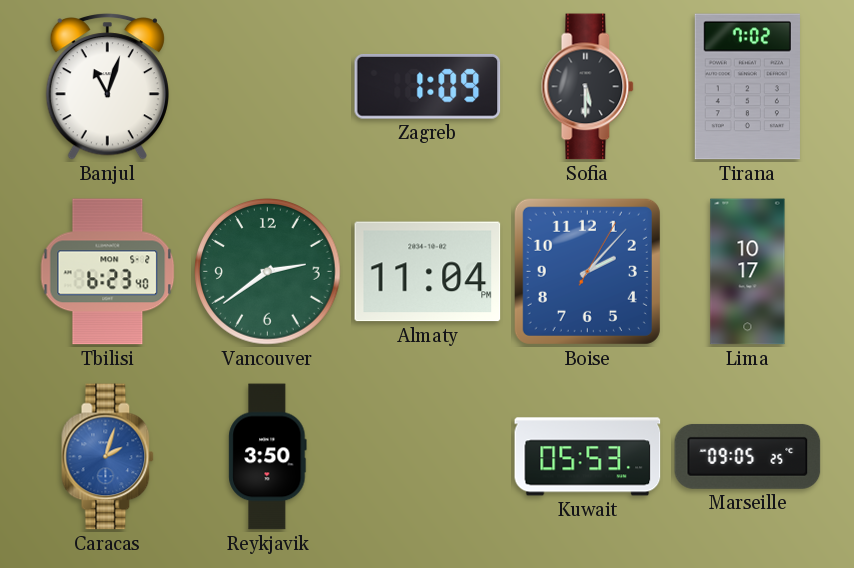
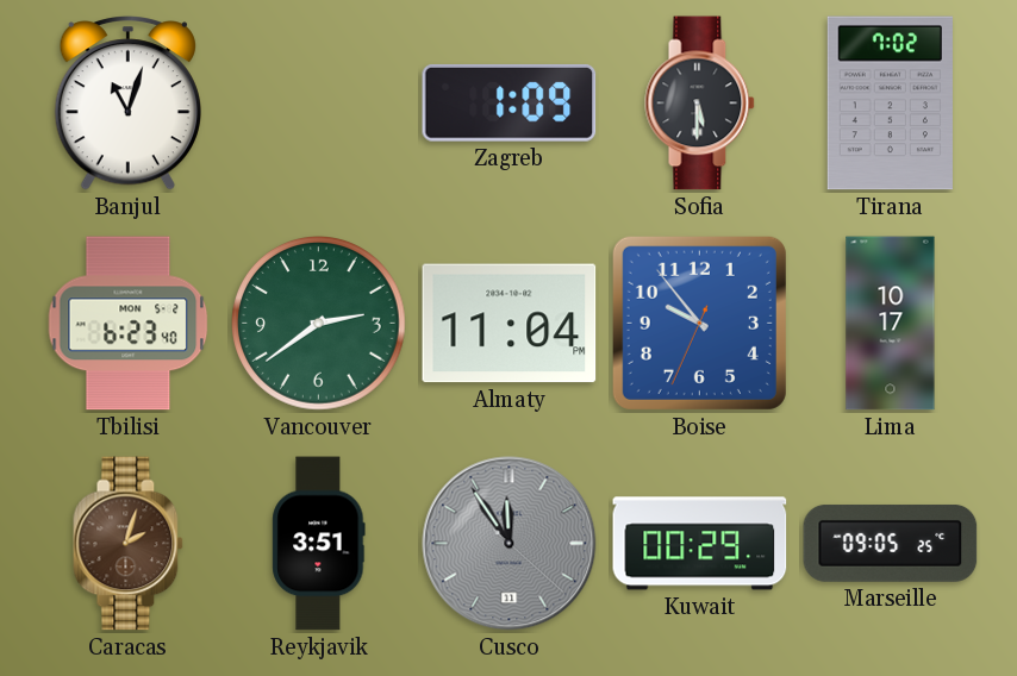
Boise: 2:07 -> 9:53
Caracas dial: blue -> brown
Reykjavik: 3:50 -> 3:51
Cusco: none -> 11:54
Kuwait: 05:53 -> 00:29
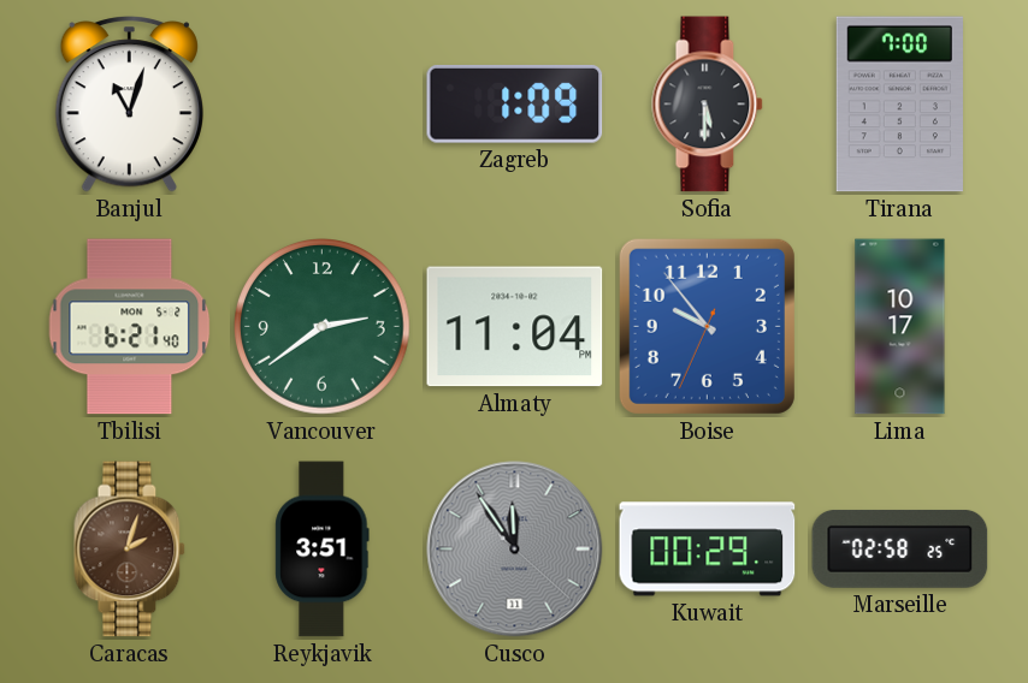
Tirana: 7:02 -> 7:00
Tbilisi: 6:23 -> 6:21
Marseille: 09:05 -> 02:58
